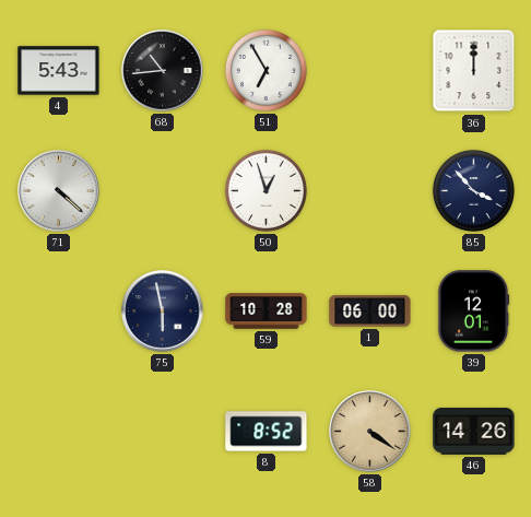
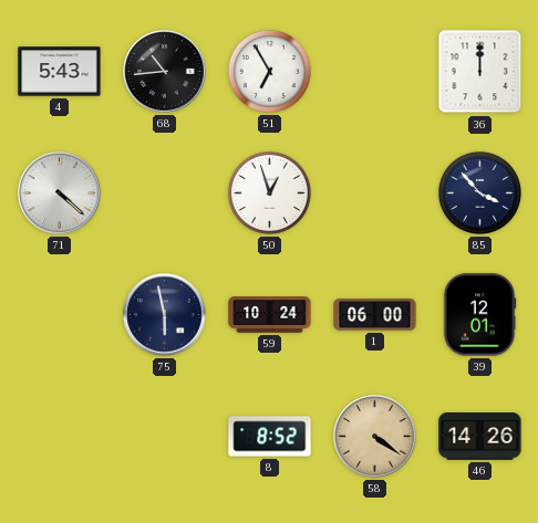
59: 10:28 -> 10:24
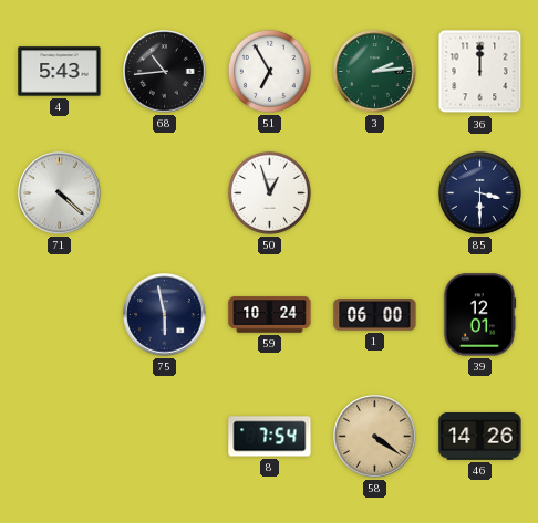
3: none -> 2:14
85: 3:53 -> 3:30
8: 8:52 -> 7:54
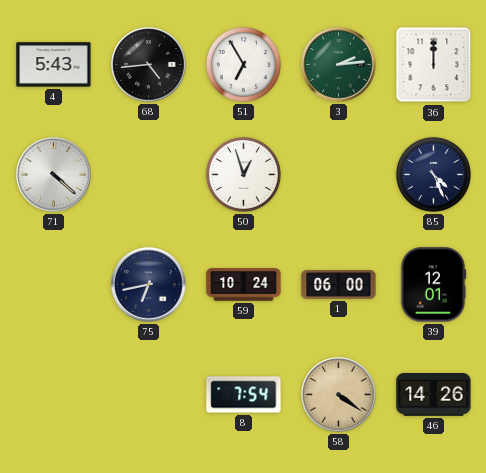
68: 10:44 -> 4:44
85: 3:30 -> 4:26
75: 5:58 -> 6:43
